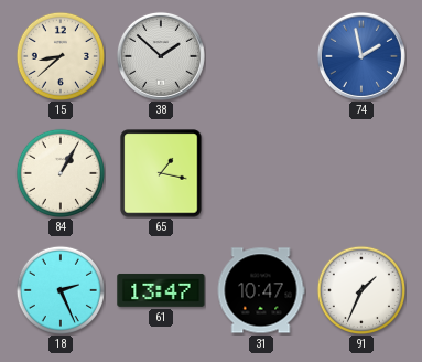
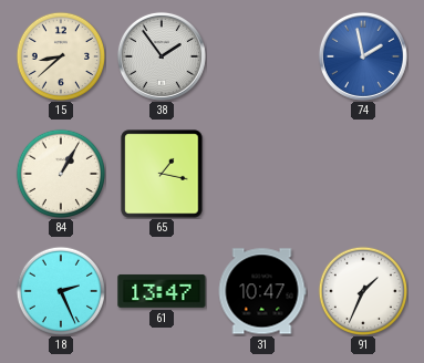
38: 1:52 -> 1:54
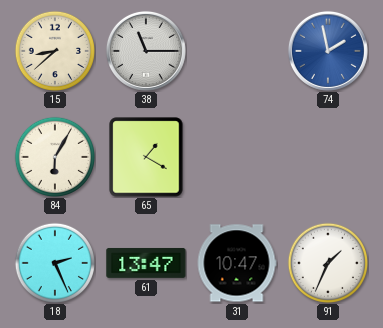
38: 1:54 -> 11:15
84: 1:05 -> 6:05
65: 1:17 -> 1:20
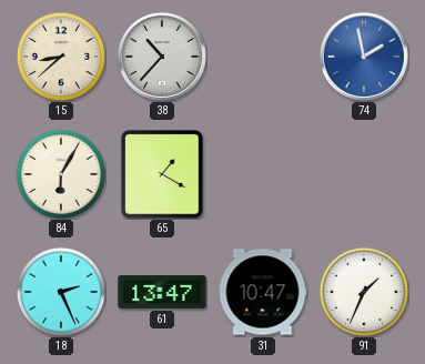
38: 11:15 -> 10:37
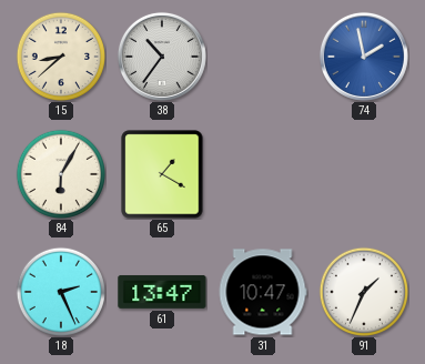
38: 10:37 -> 10:36
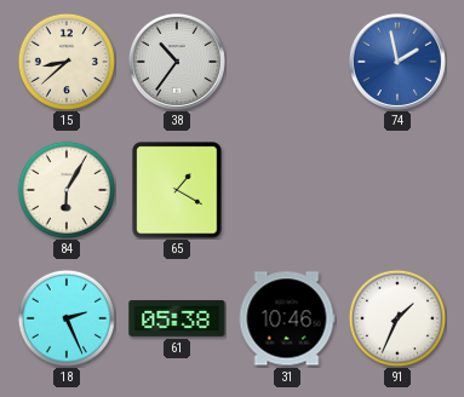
61: 13:47 -> 05:38
31: 10:47 -> 10:46
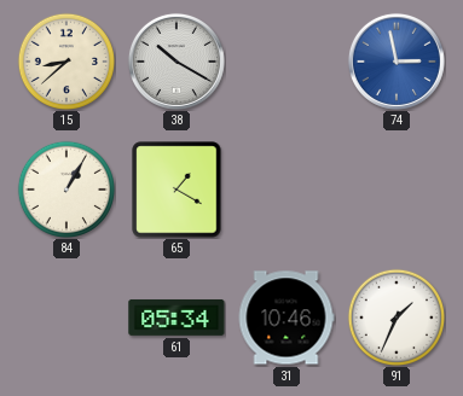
38: 10:36 -> 10:20
74: 1:58 -> 2:58
84: 6:05 -> 1:05
18: 2:26 -> none
61: 05:38 -> 05:34
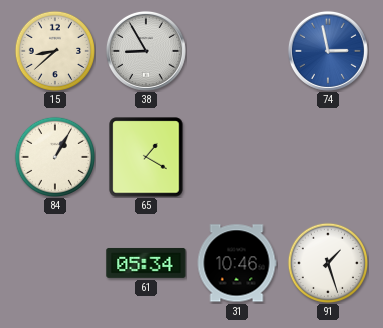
38: 10:20 -> 8:55
91: 1:34 -> 1:27
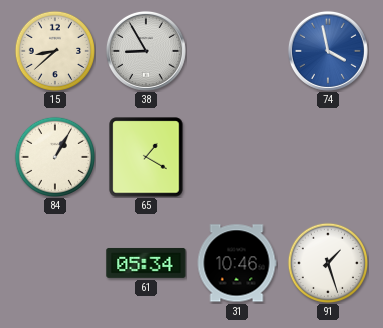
74: 2:58 -> 3:58
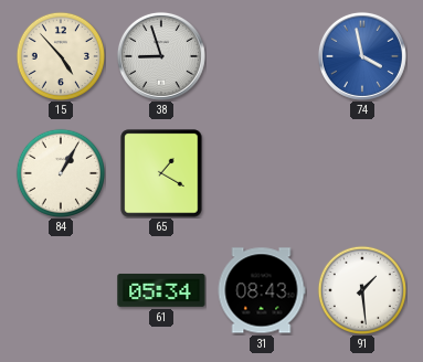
15: 8:38 -> 4:53
38: 8:55 -> 8:57
31: 10:46 -> 08:43
91: 1:27 -> 1:29
